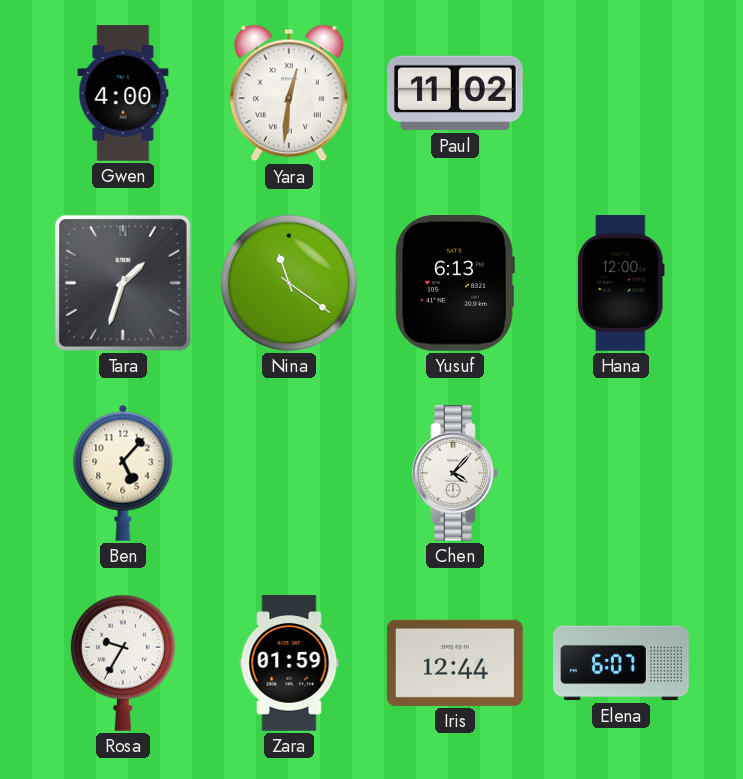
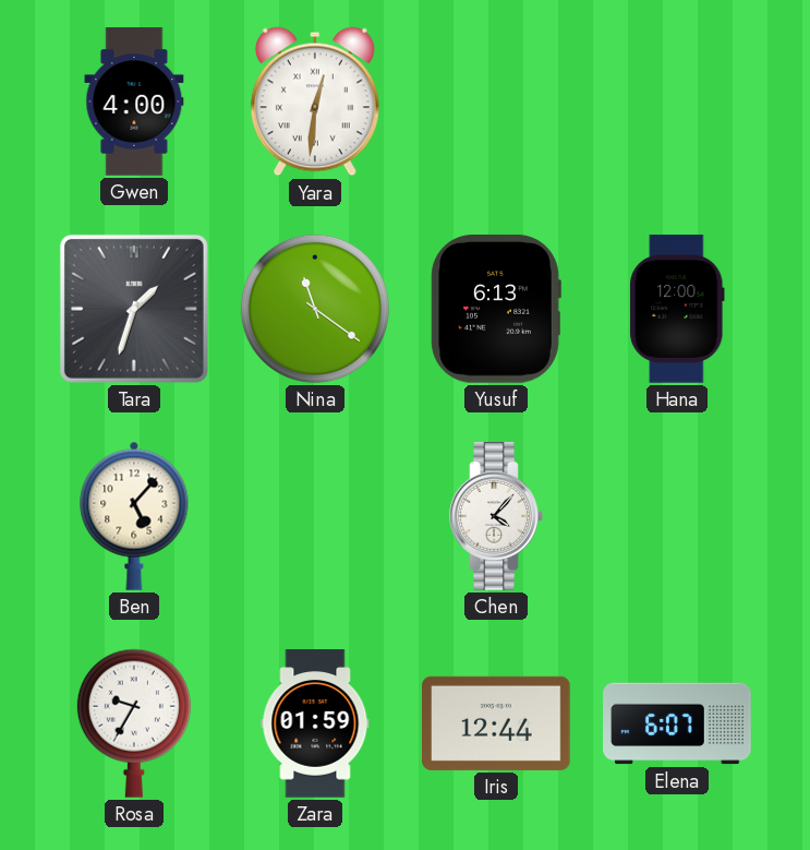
Paul: 11:02 -> none
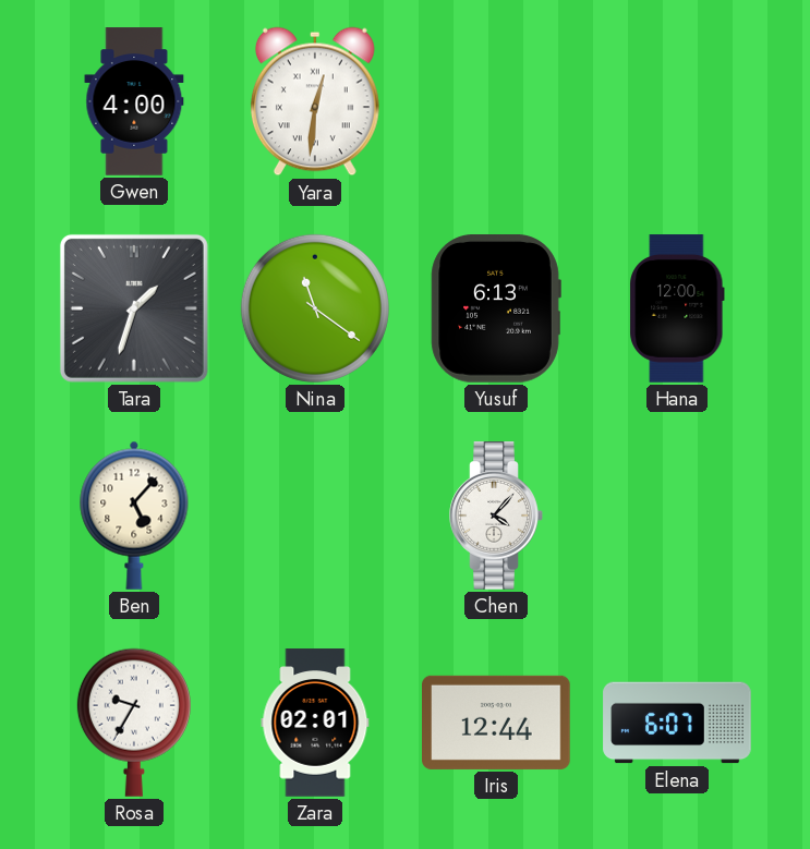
Zara: 01:59 -> 02:01
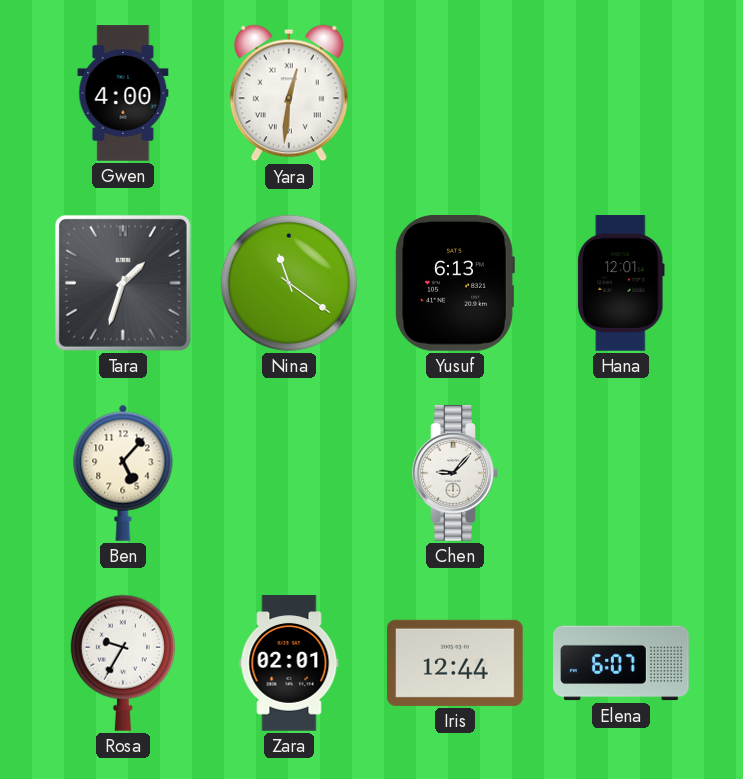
Hana: 12:00 -> 12:01
Chen: 4:07 -> 9:07
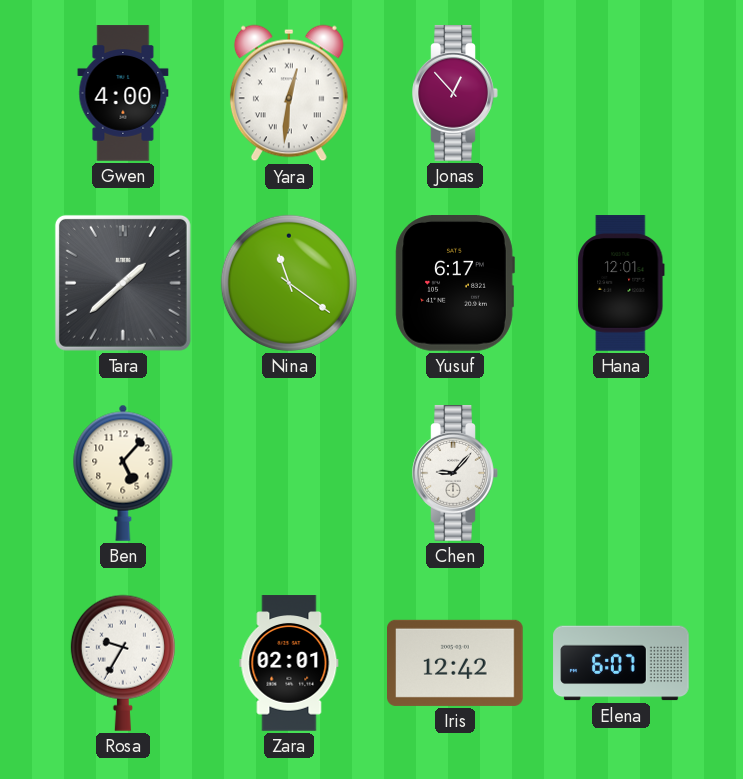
Jonas: none -> 12:53
Tara: 1:33 -> 1:38
Yusuf: 6:13 -> 6:17
Iris: 12:44 -> 12:42
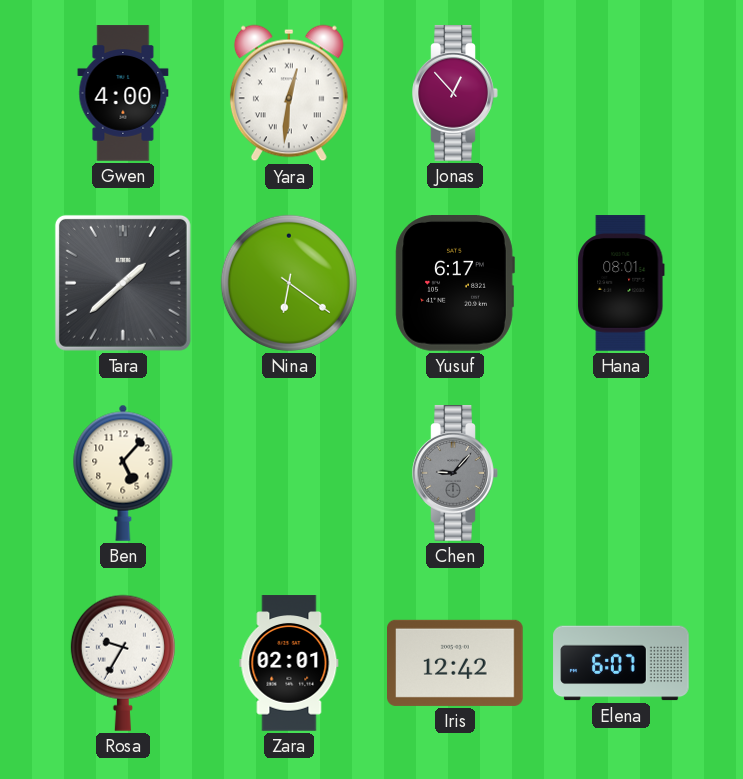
Nina: 11:21 -> 6:21
Hana: 12:01 -> 08:01
Chen dial: white -> grey
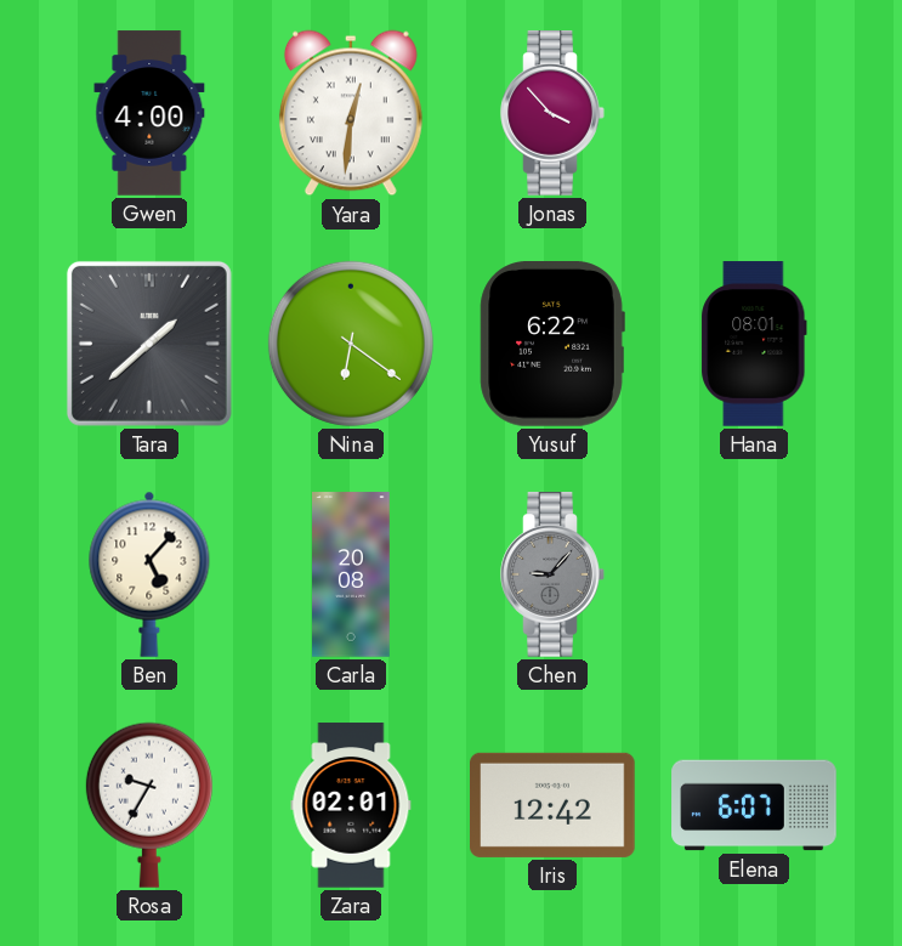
Jonas: 12:53 -> 3:53
Yusuf: 6:17 -> 6:22
Carla: none -> 20:08
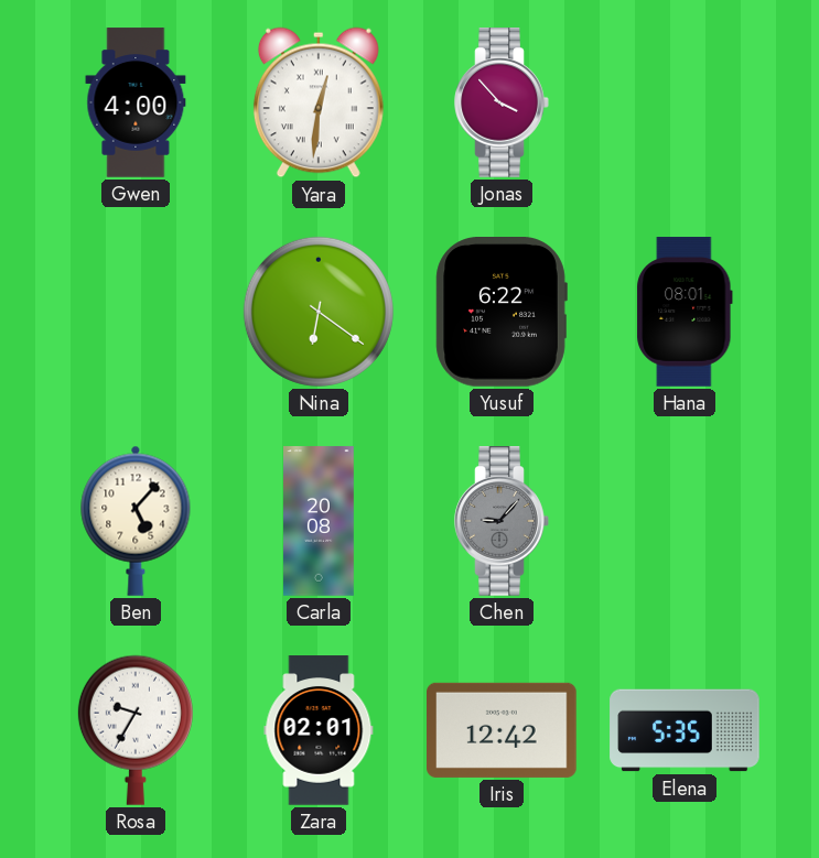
Tara: 1:38 -> none
Elena: 6:07 -> 5:35
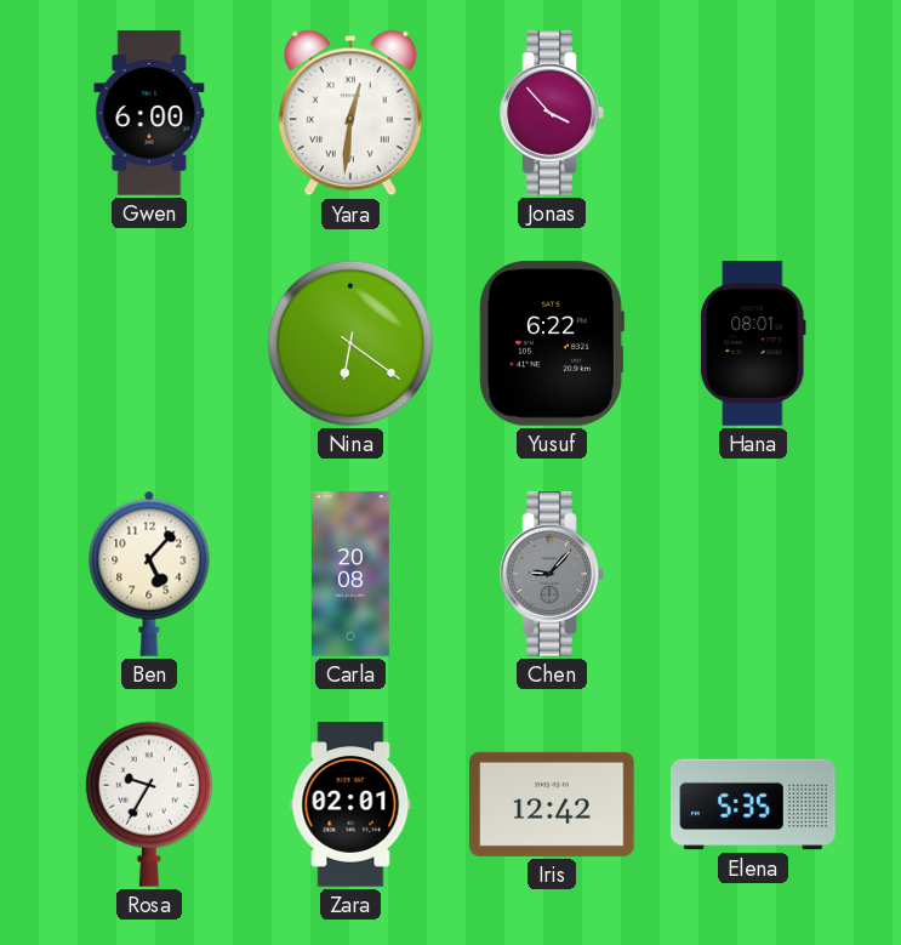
Gwen: 4:00 -> 6:00
